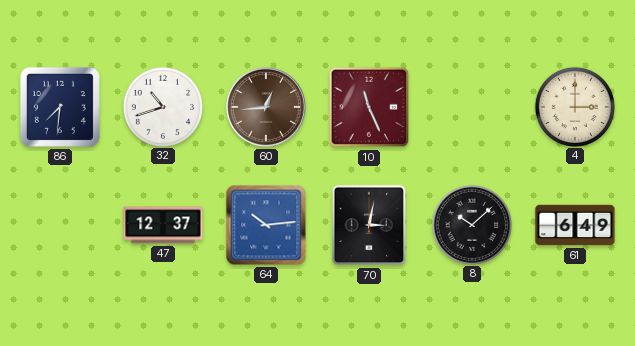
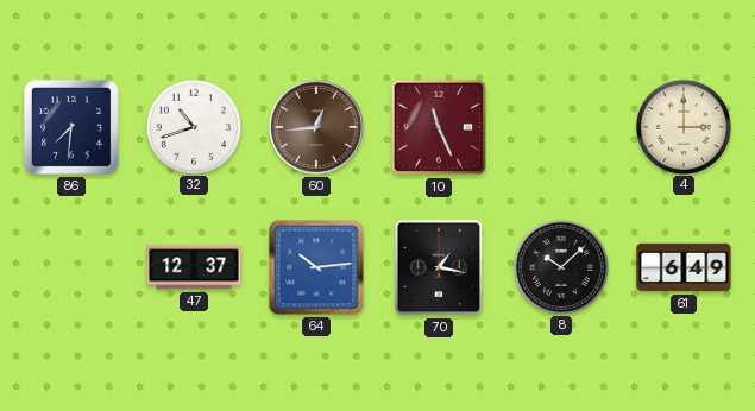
70: 3:02 -> 1:17
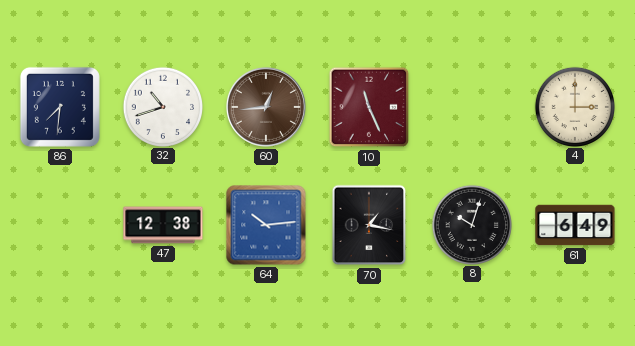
47: 12:37 -> 12:38
8: 10:08 -> 10:03
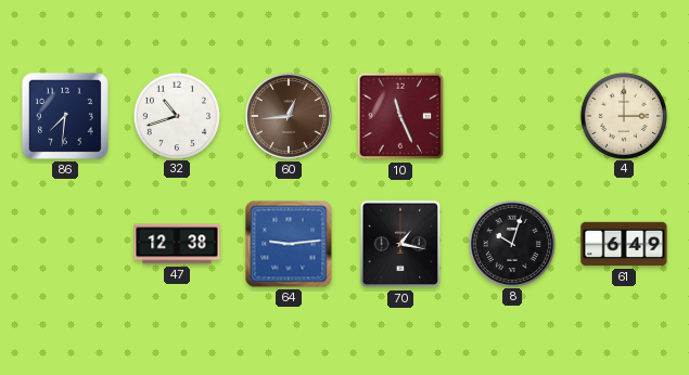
64: 10:14 -> 9:14
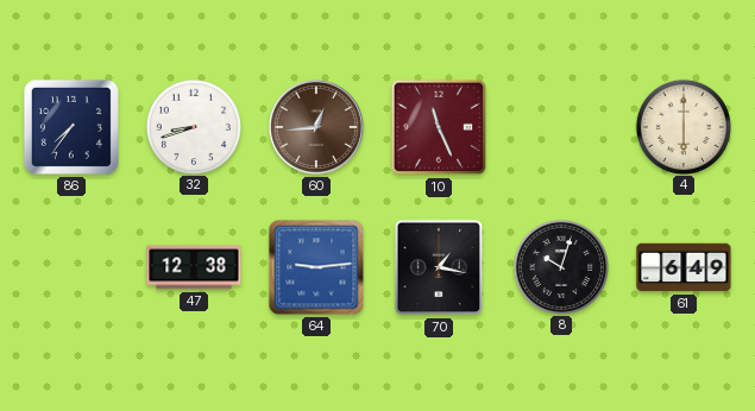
86: 7:31 -> 7:36
32: 10:42 -> 8:42
4: 3:00 -> 6:00
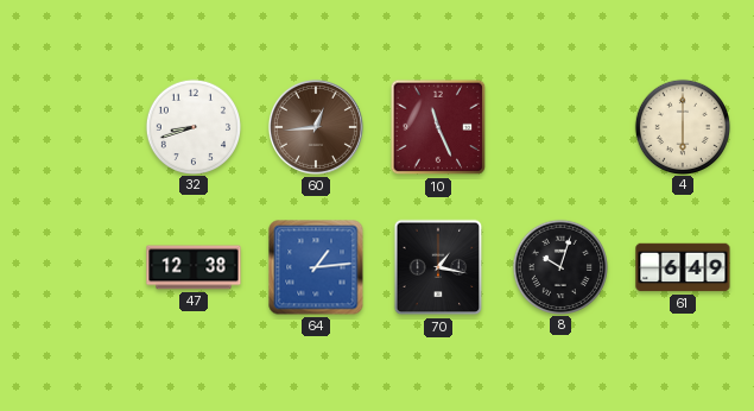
86: 7:36 -> none
64: 9:14 -> 1:14
